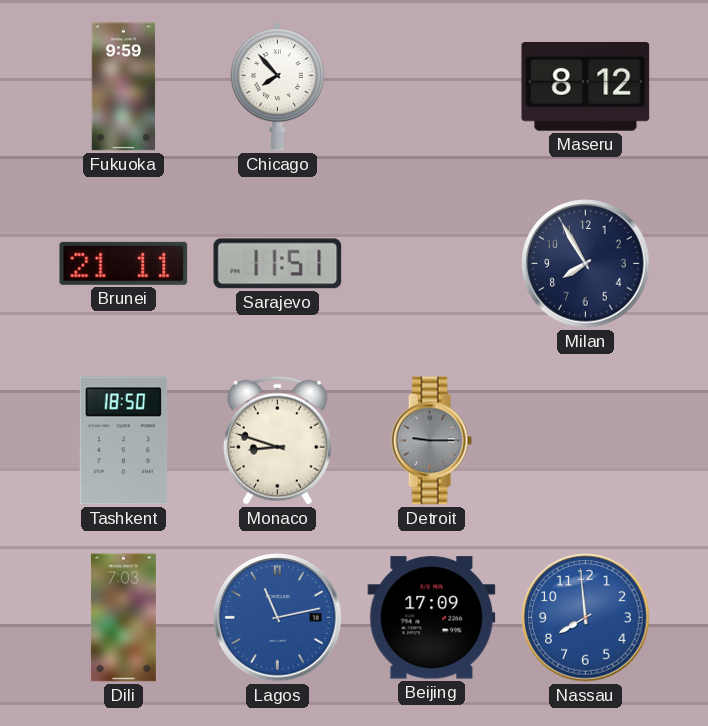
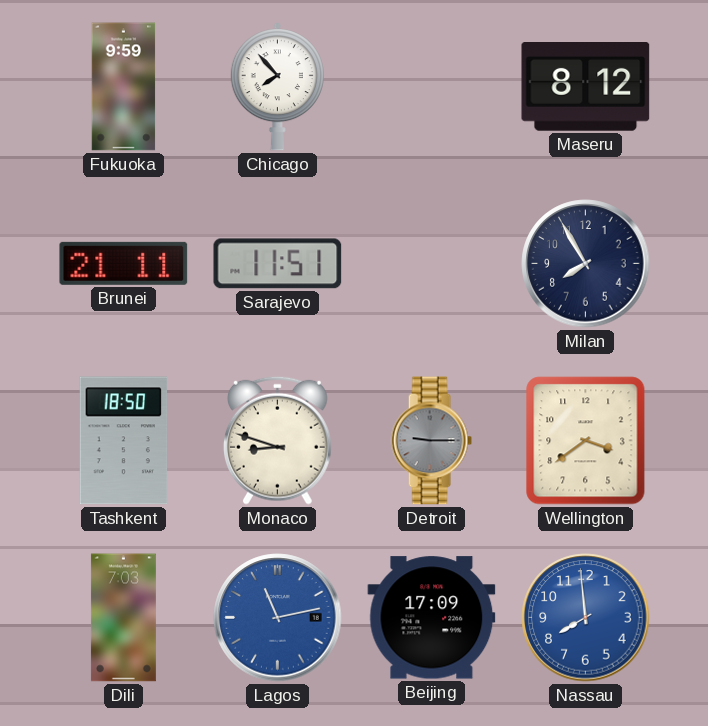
Wellington: none -> 3:39
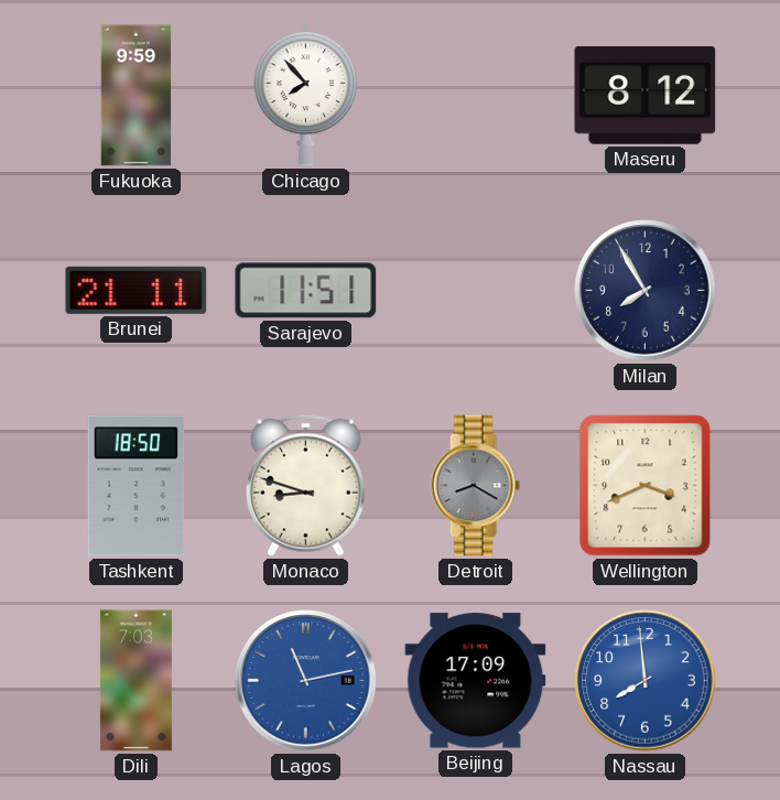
Detroit: 9:15 -> 8:20
Wellington: 3:39 -> 3:41
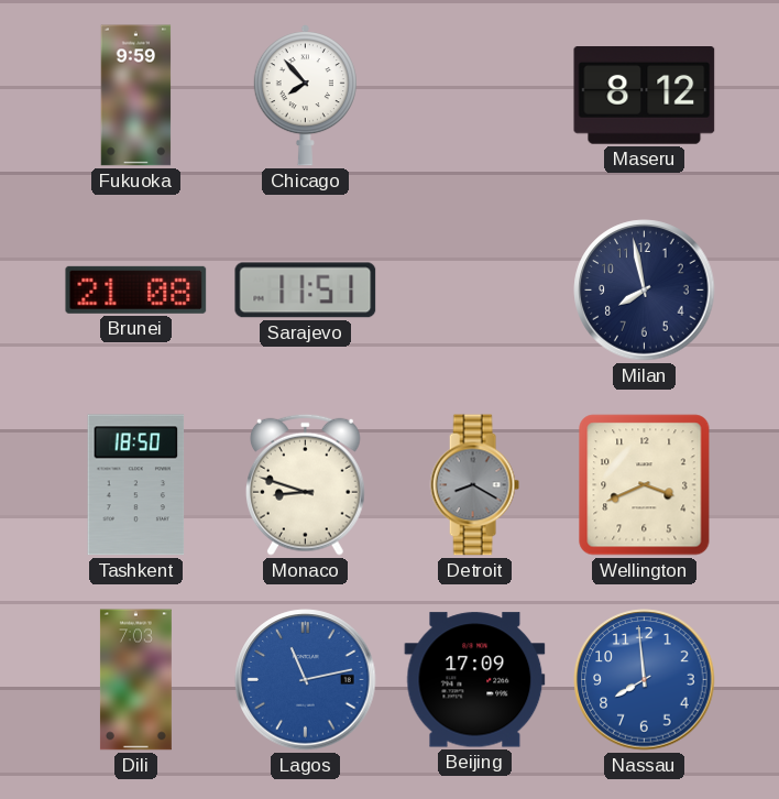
Brunei: 21:11 -> 21:08
Milan: 7:55 -> 7:58
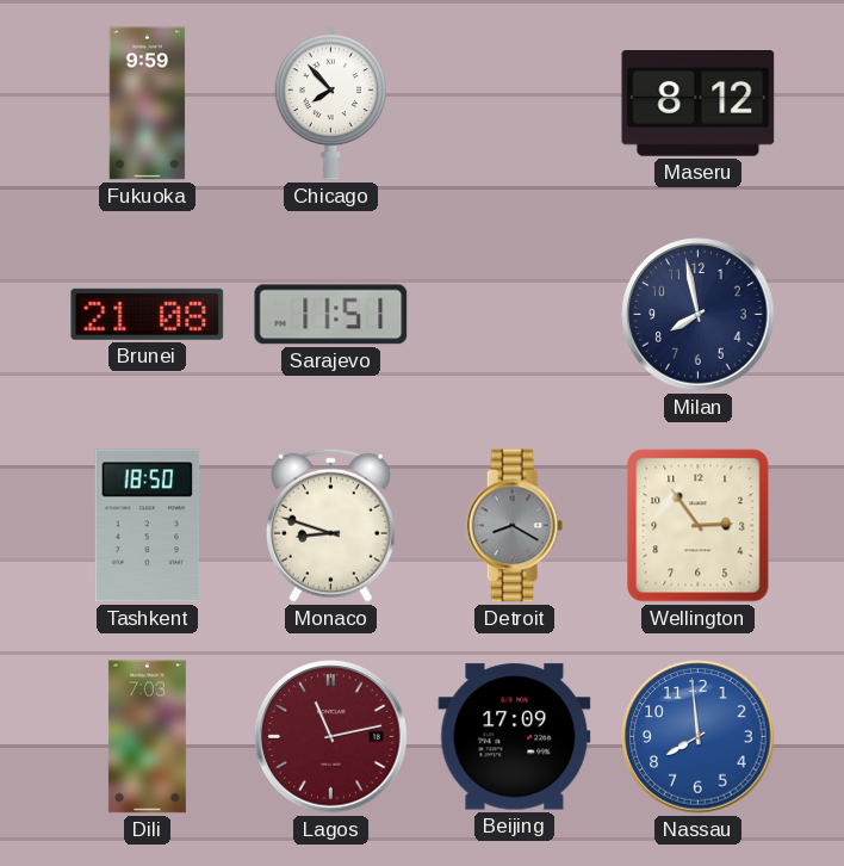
Wellington: 3:41 -> 2:54
Lagos dial: blue -> burgundy
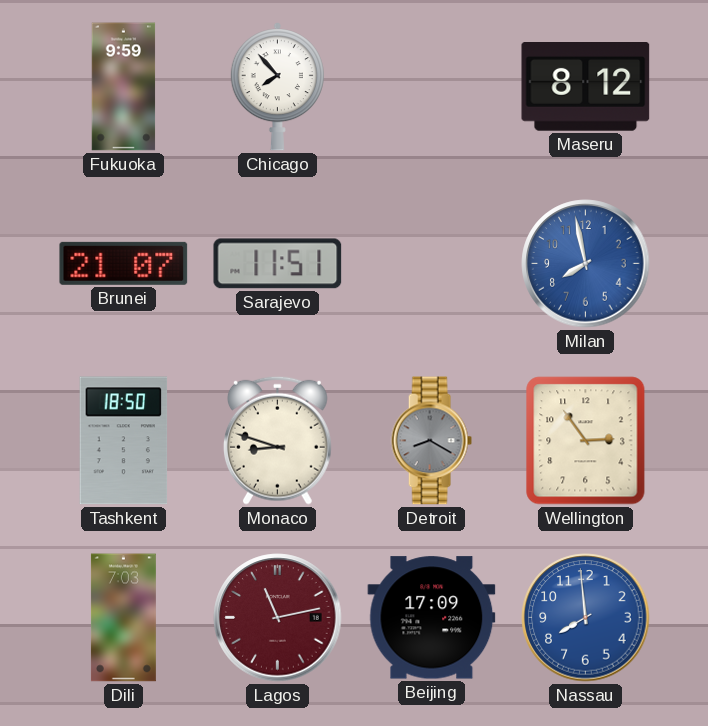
Brunei: 21:08 -> 21:07
Milan dial: navy -> blue
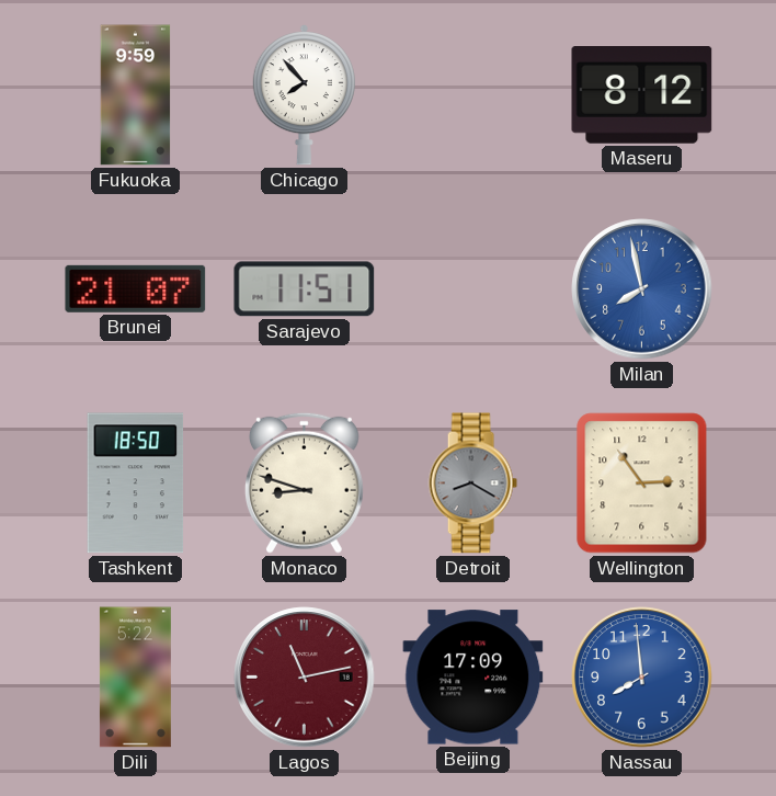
Dili: 7:03 -> 5:22
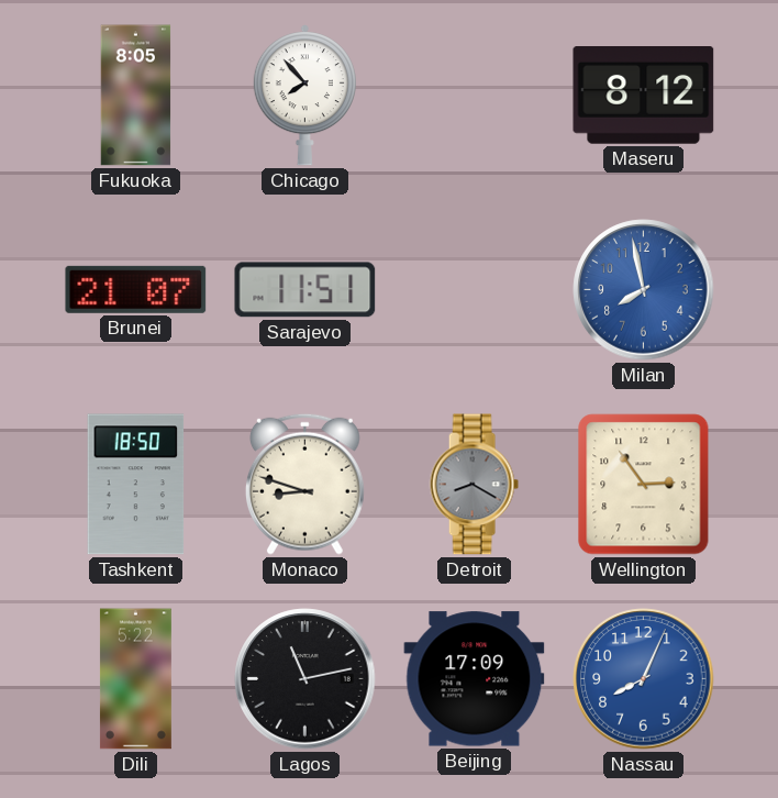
Fukuoka: 9:59 -> 8:05
Lagos dial: burgundy -> black
Nassau: 7:59 -> 8:04
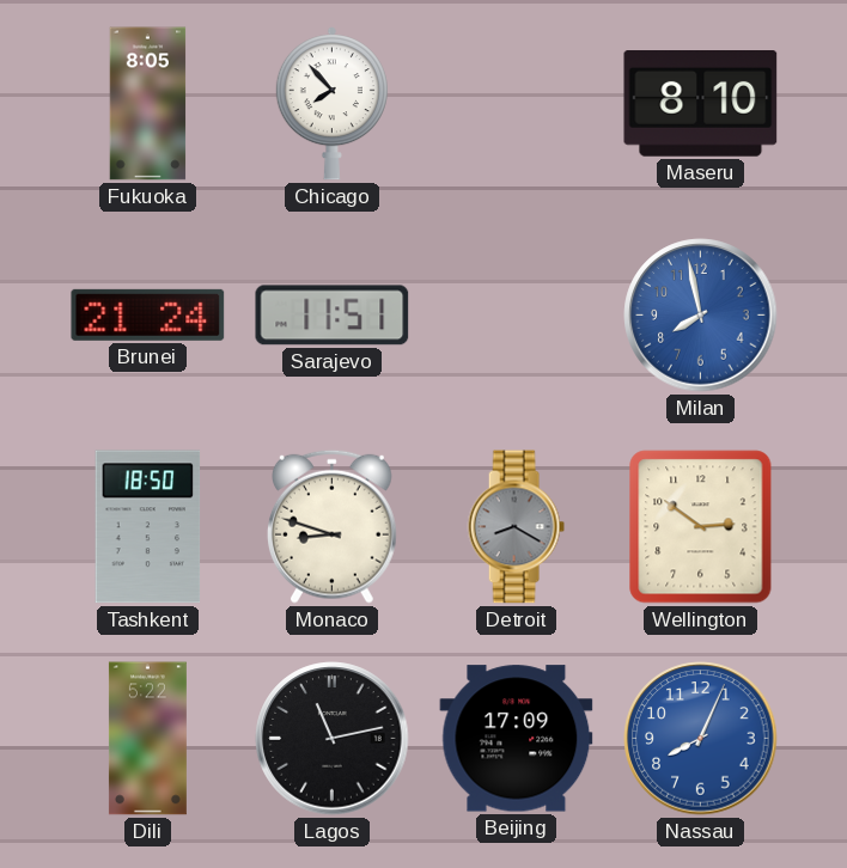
Maseru: 8:12 -> 8:10
Brunei: 21:07 -> 21:24
Wellington: 2:54 -> 2:51
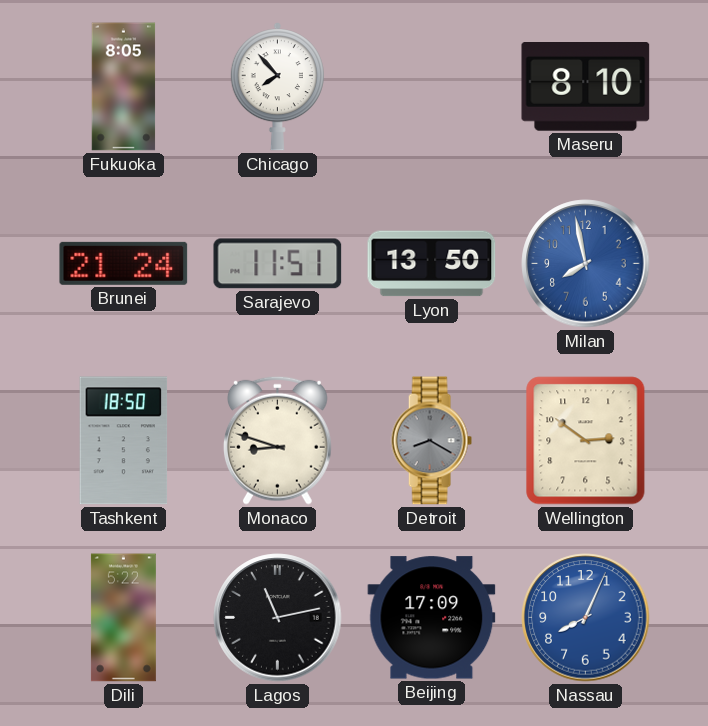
Lyon: none -> 13:50
